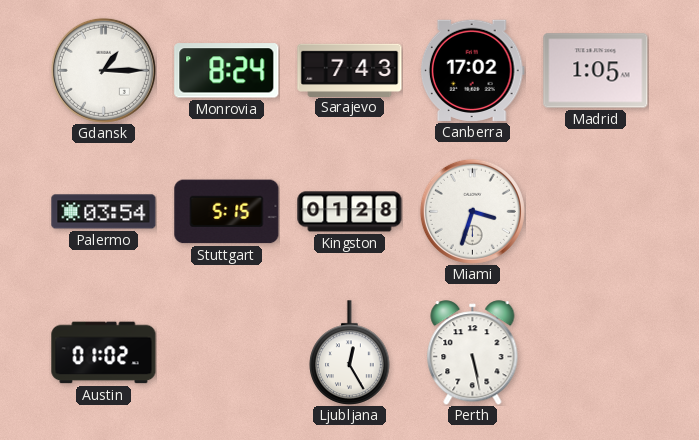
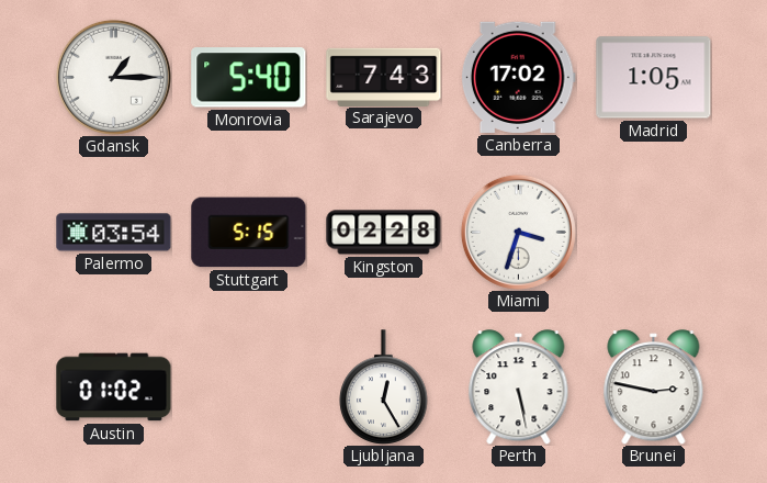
Monrovia: 8:24 -> 5:40
Kingston: 01:28 -> 02:28
Brunei: none -> 2:47
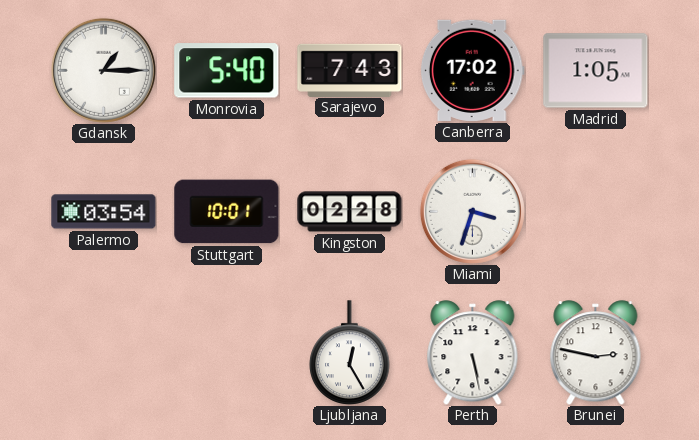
Stuttgart: 5:15 -> 10:01
Austin: 01:02 -> none
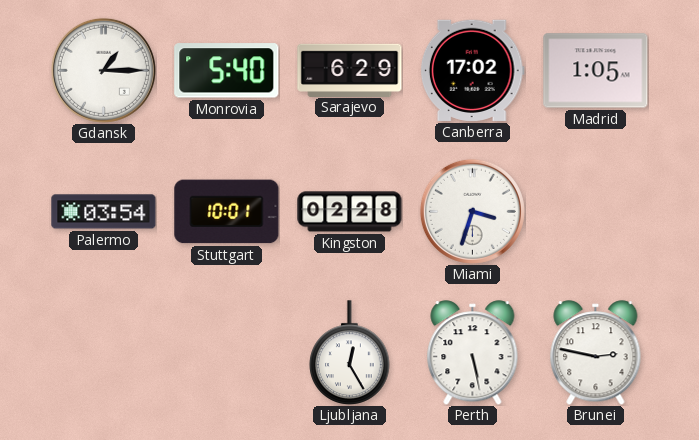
Sarajevo: 7:43 -> 6:29
